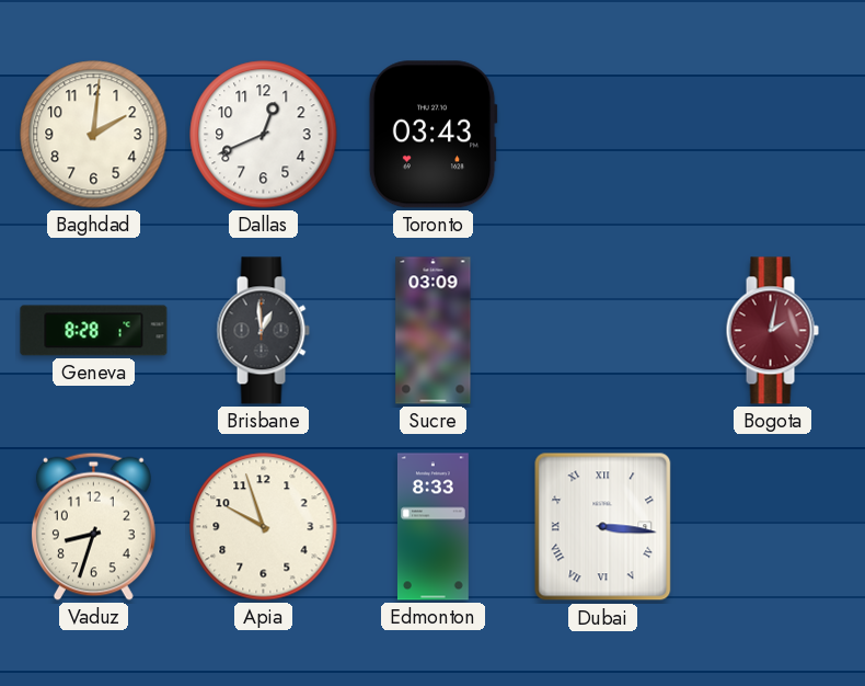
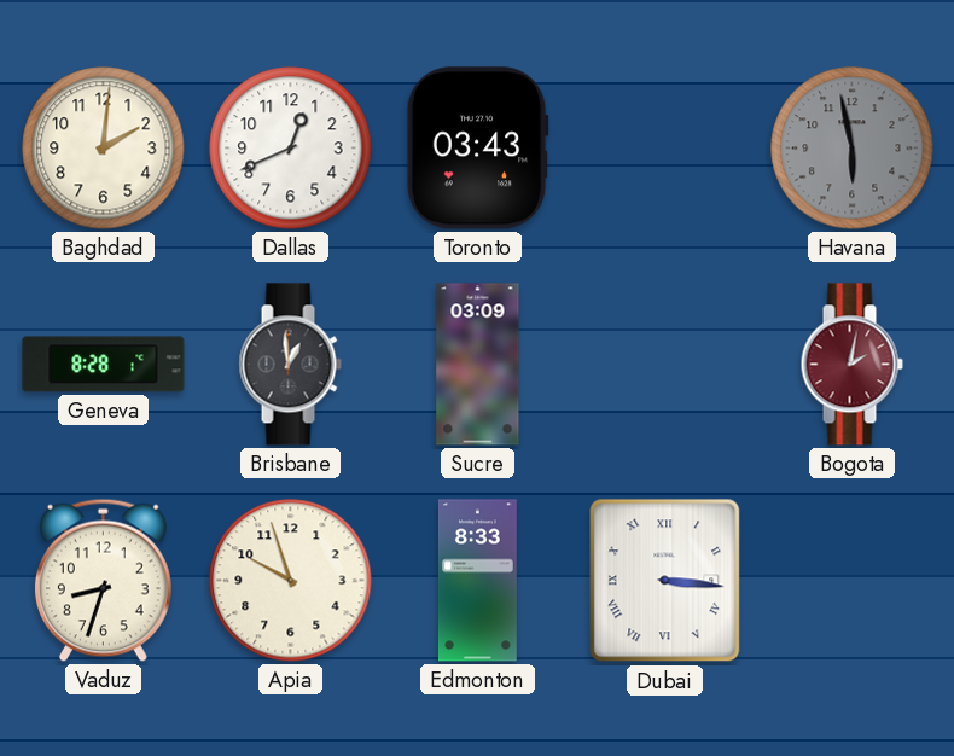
Havana: none -> 5:58
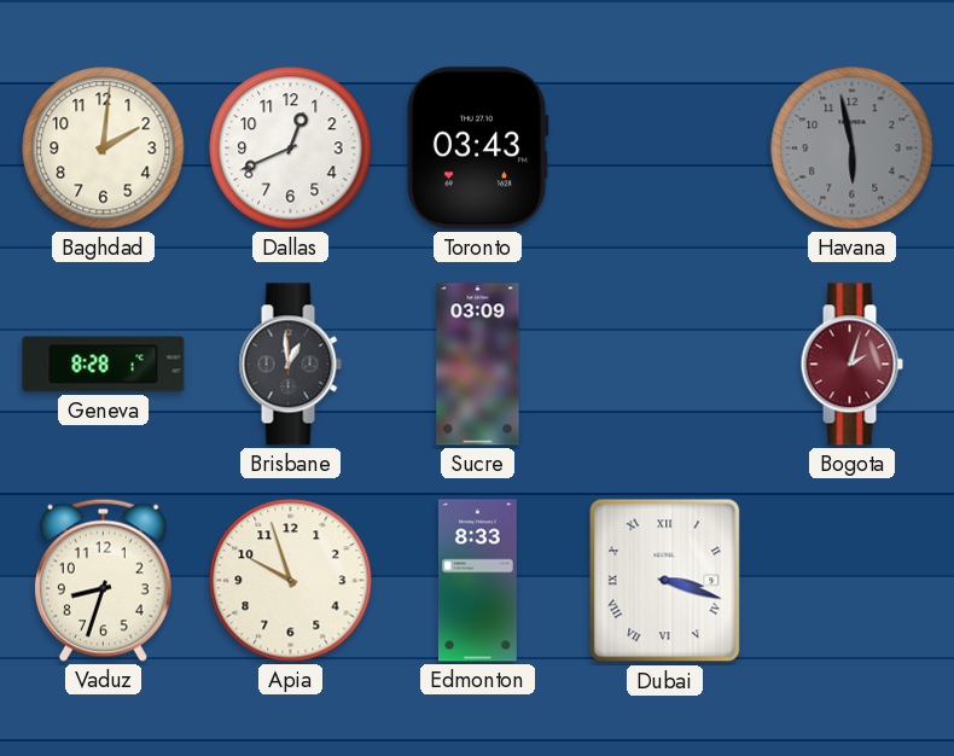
Bogota: 2:02 -> 2:03
Dubai: 3:16 -> 3:18
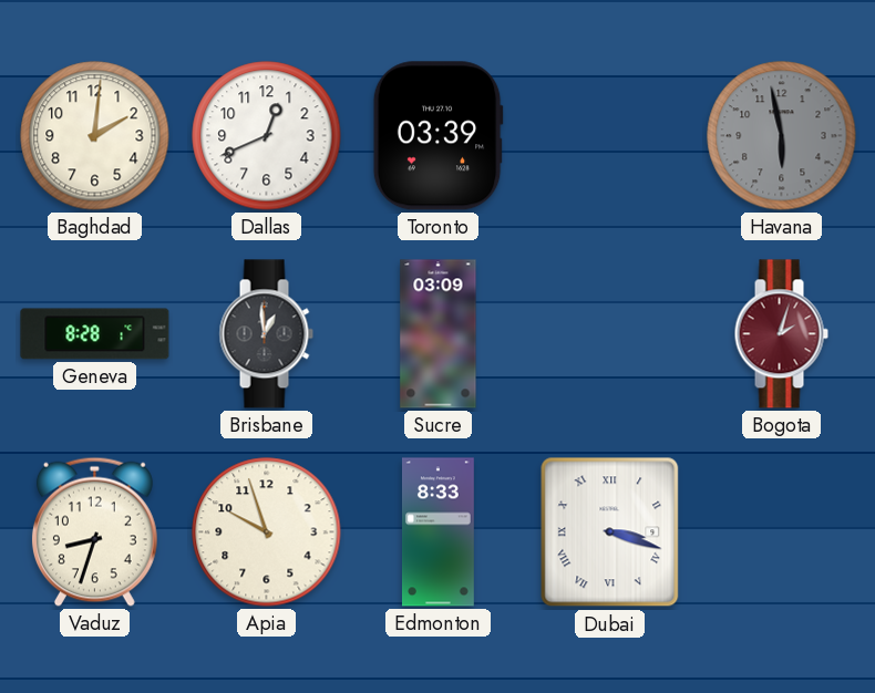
Toronto: 03:43 -> 03:39
